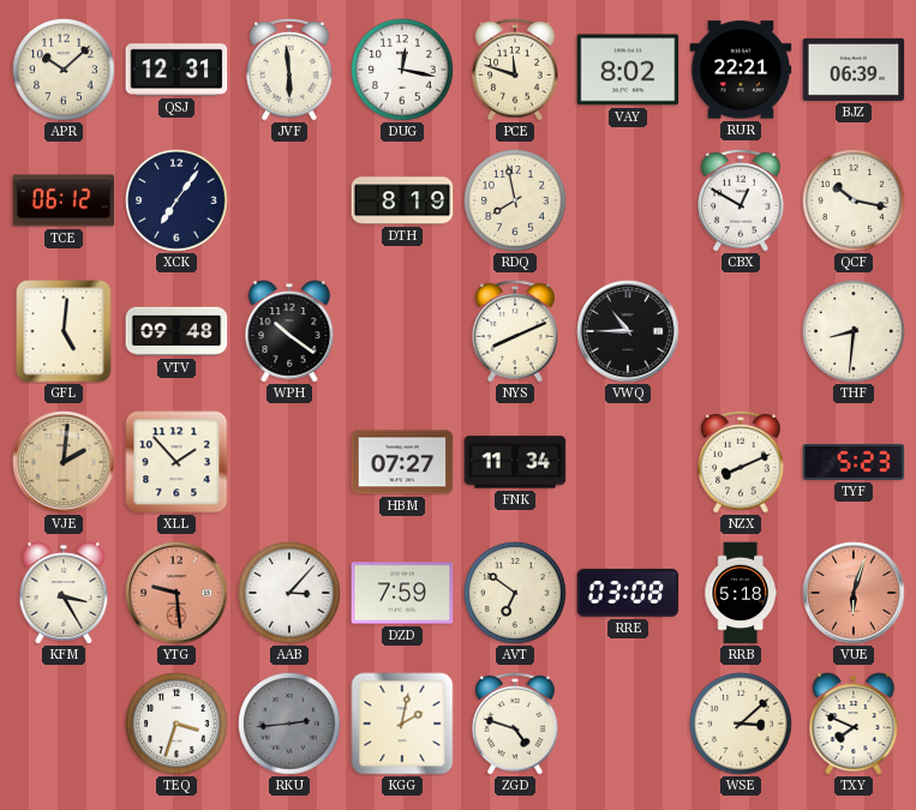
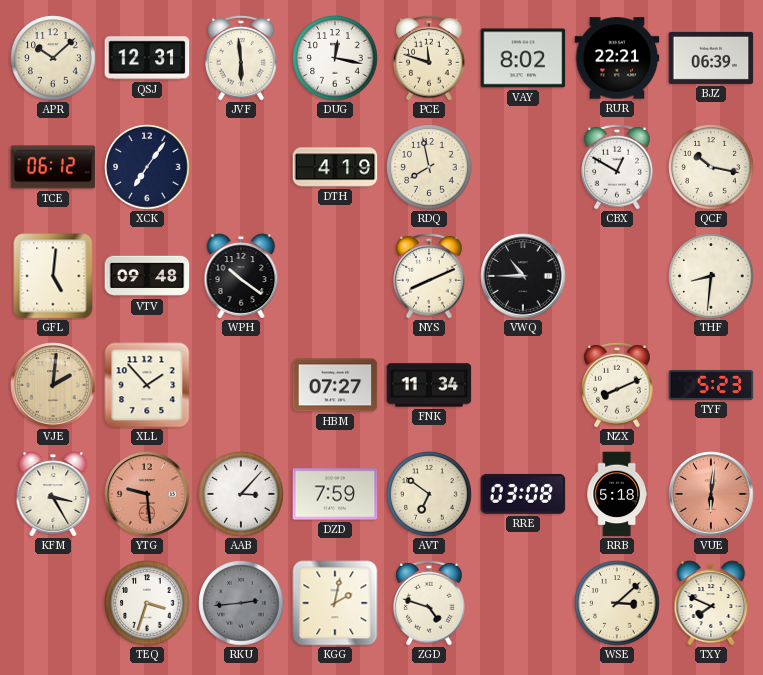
DTH: 8:19 -> 4:19
VUE: 6:03 -> 6:01
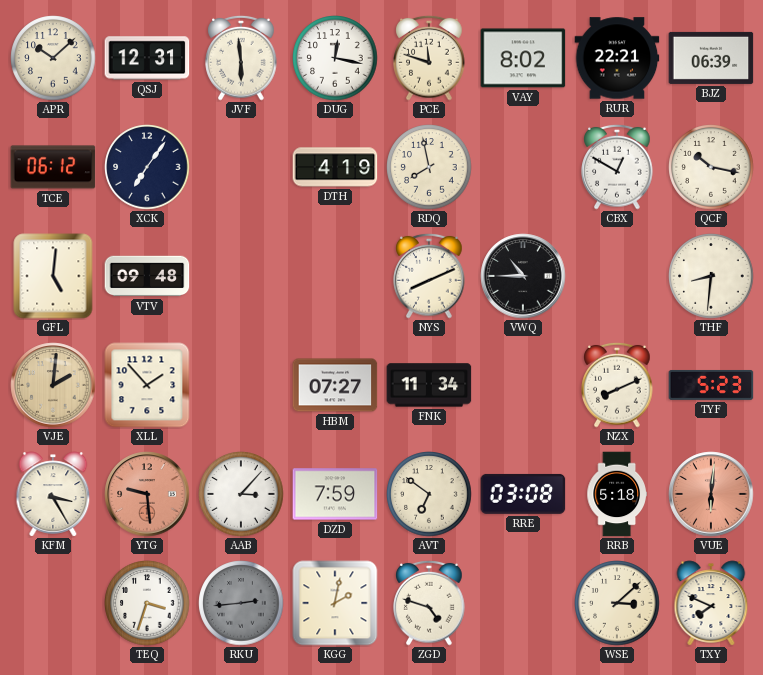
WPH: 10:21 -> none
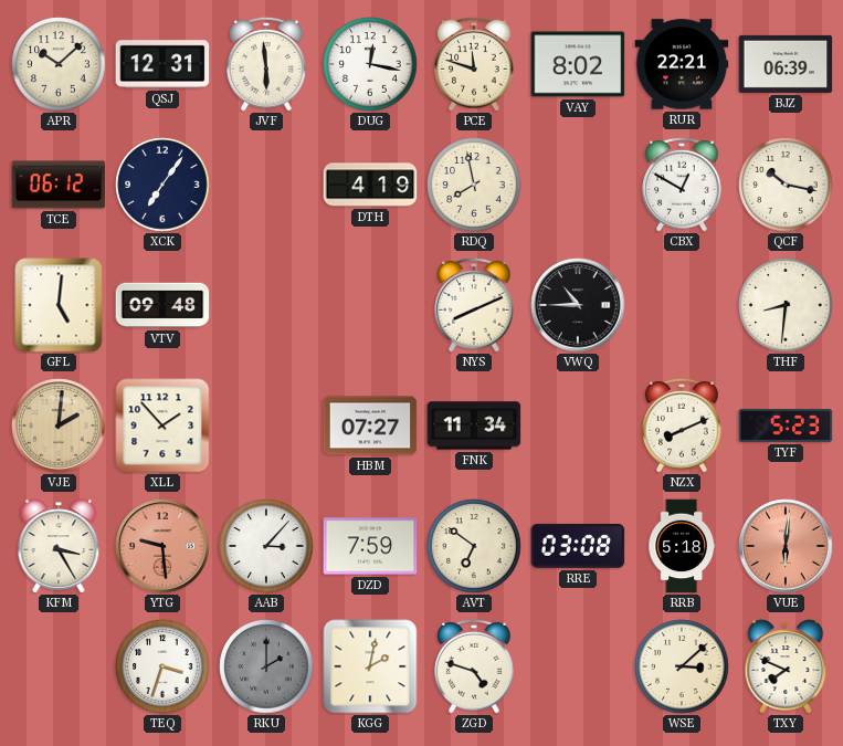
RKU: 2:44 -> 2:00
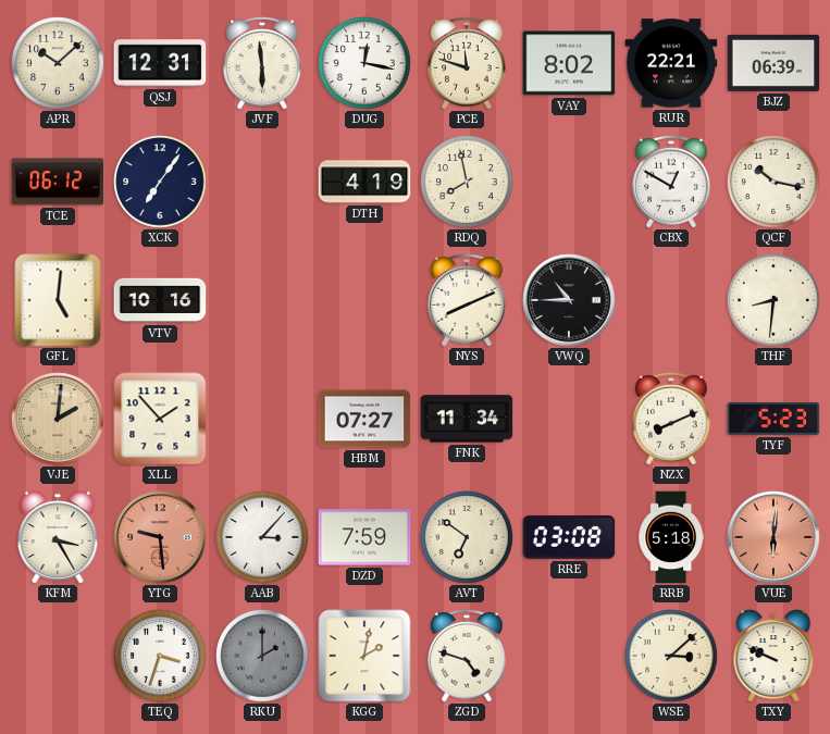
VTV: 09:48 -> 10:16
TXY: 7:49 -> 9:49
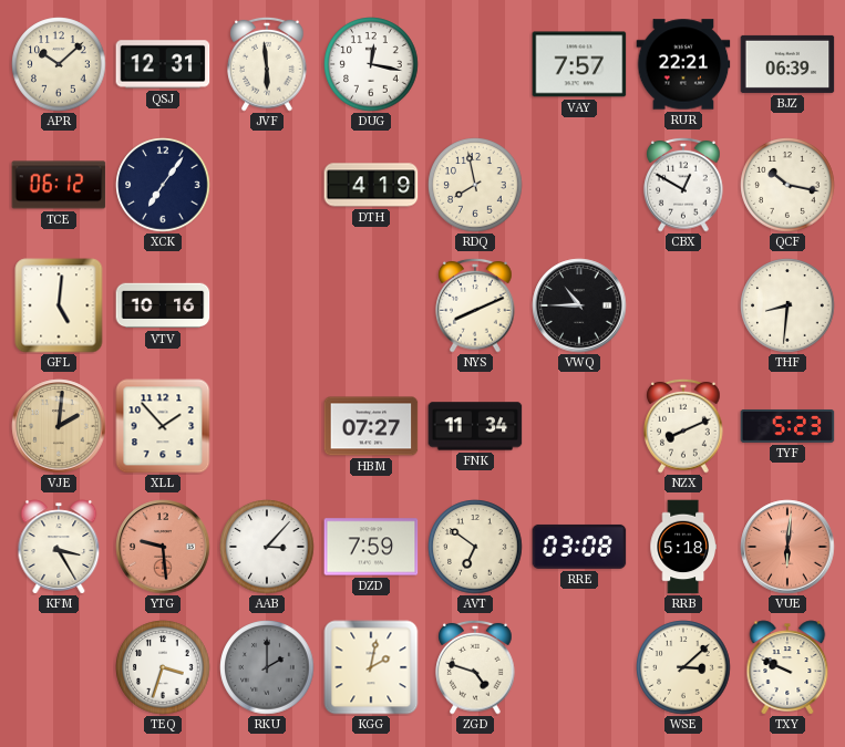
PCE: 11:48 -> none
VAY: 8:02 -> 7:57
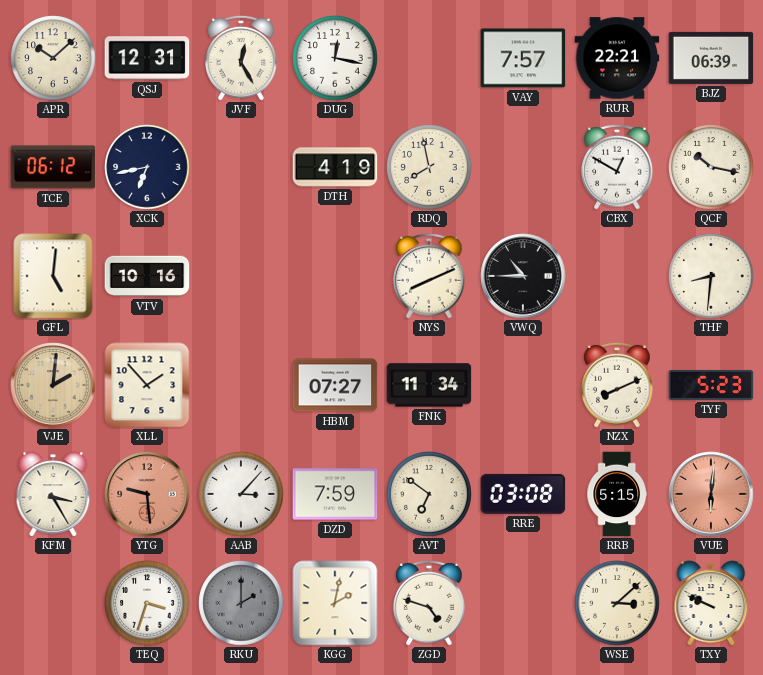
JVF: 5:59 -> 12:25
XCK: 7:06 -> 6:43
RRB: 5:18 -> 5:15
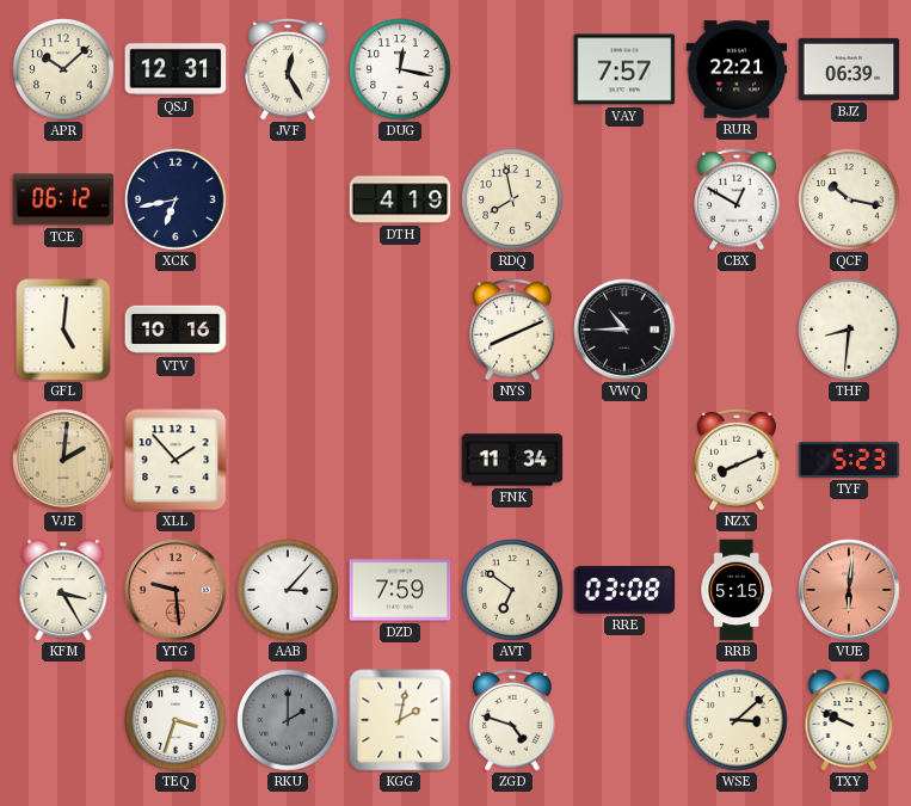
HBM: 07:27 -> none
